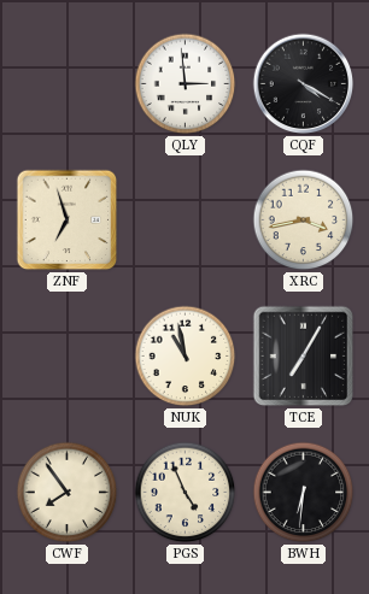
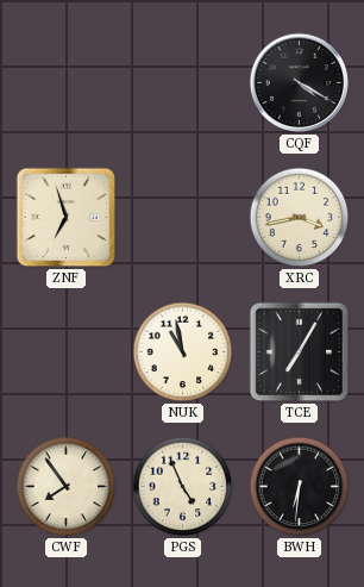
QLY: 2:59 -> none
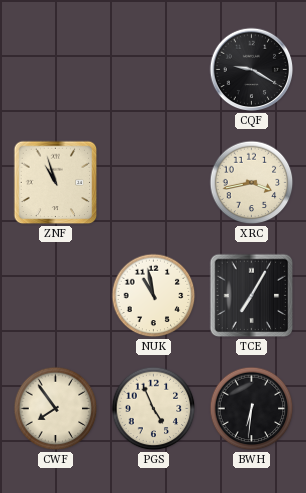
CQF: 4:20 -> 9:20
ZNF: 6:57 -> 10:57
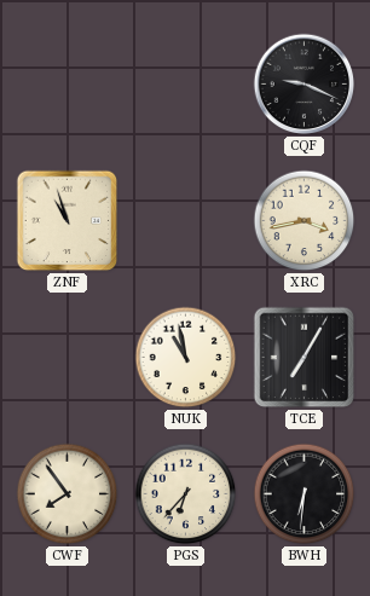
CQF: 9:20 -> 9:19
PGS: 4:56 -> 6:37
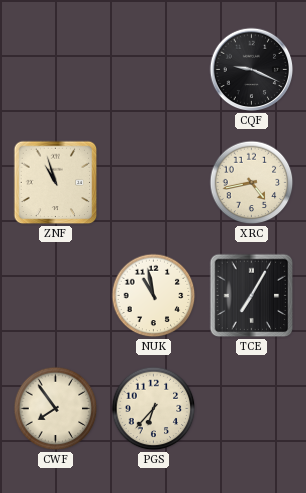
XRC: 3:43 -> 4:43
BWH: 6:31 -> none
